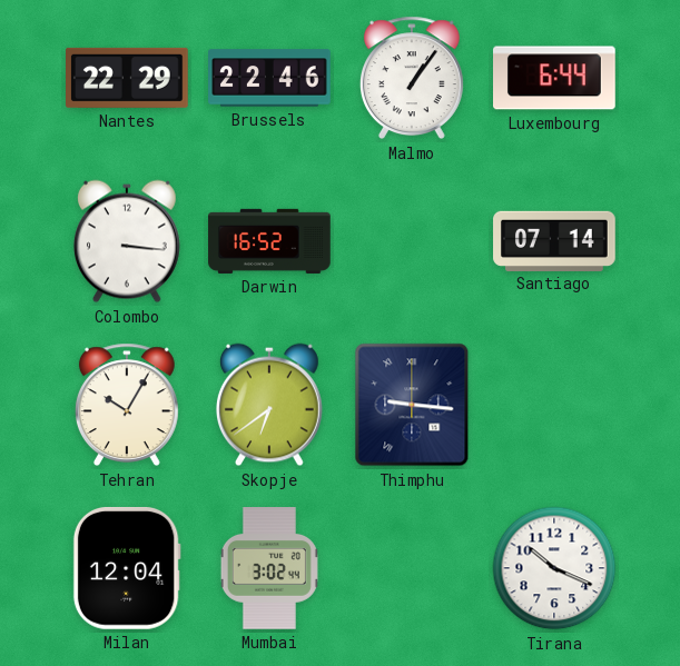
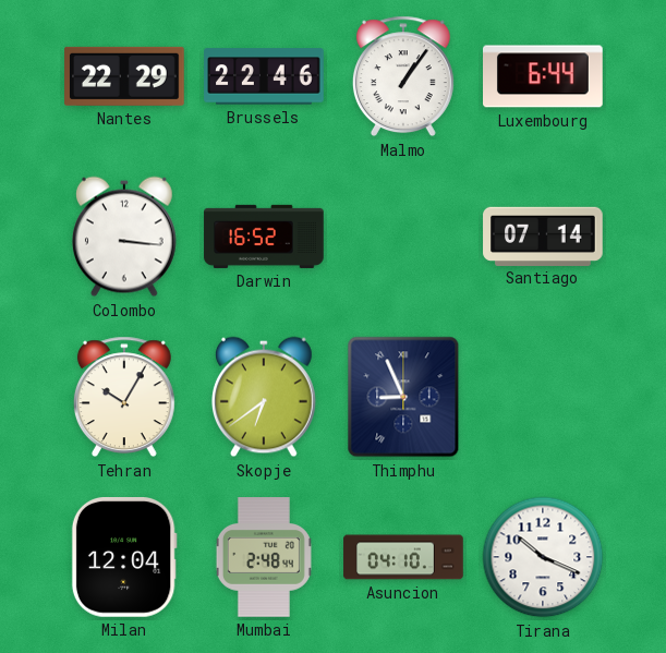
Thimphu: 9:16 -> 8:56
Mumbai: 3:02 -> 2:48
Asuncion: none -> 04:10
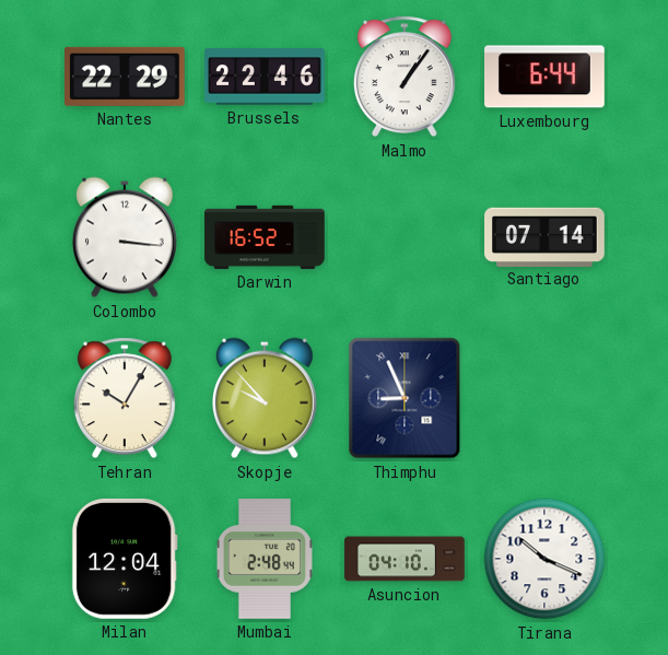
Skopje: 6:39 -> 9:53
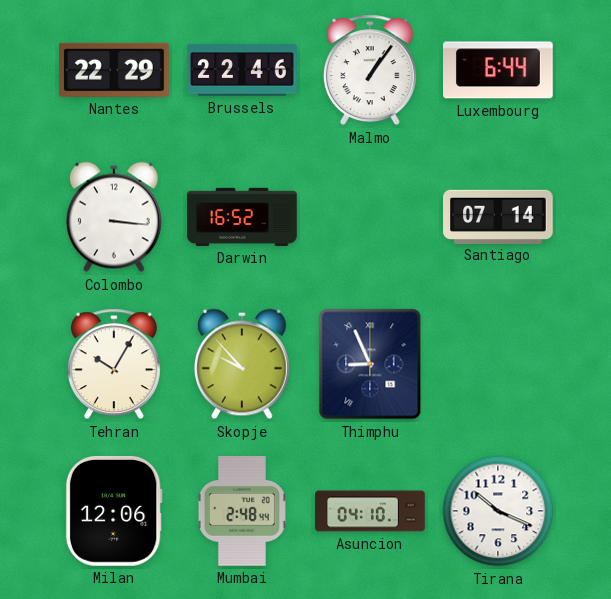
Milan: 12:04 -> 12:06
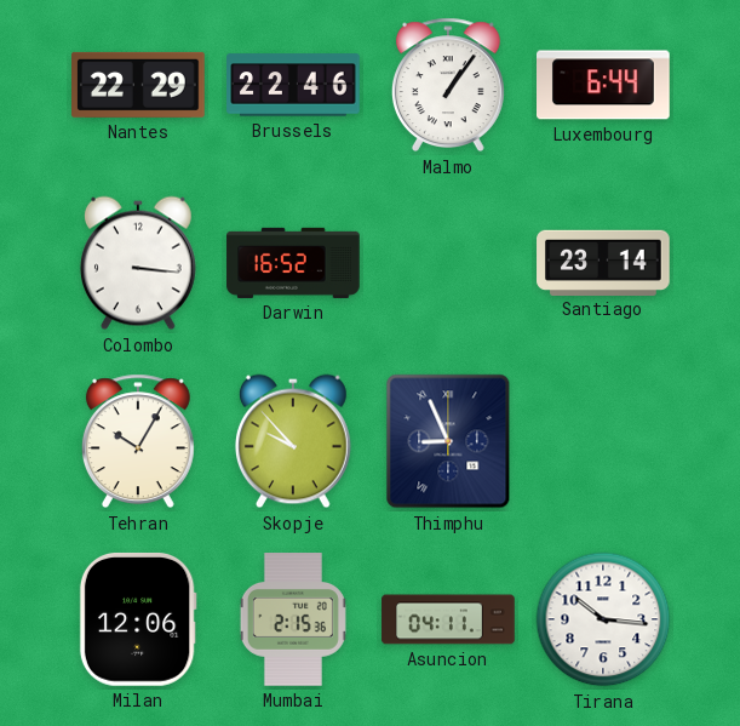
Santiago: 07:14 -> 23:14
Mumbai: 2:48 -> 2:15
Asuncion: 04:10 -> 04:11
Tirana: 10:19 -> 10:16
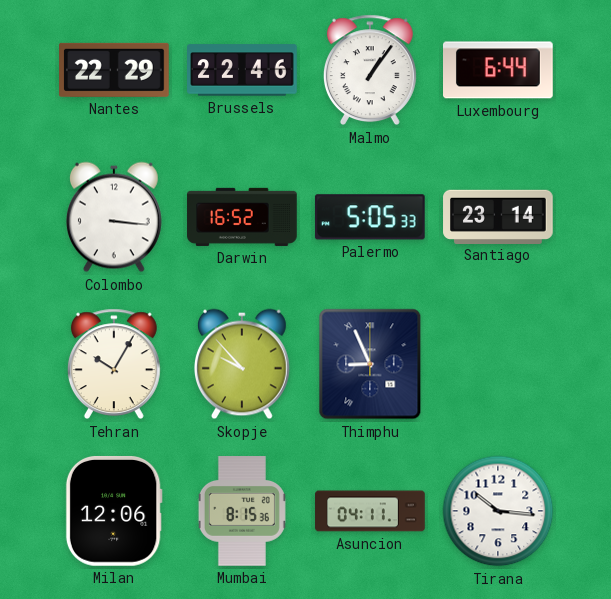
Palermo: none -> 5:05
Mumbai: 2:15 -> 8:15
